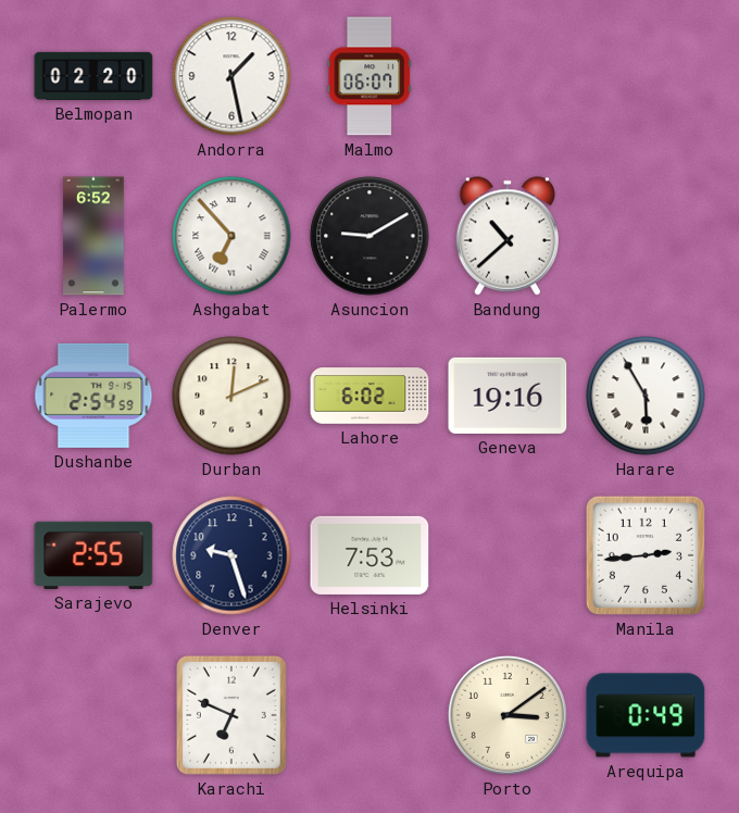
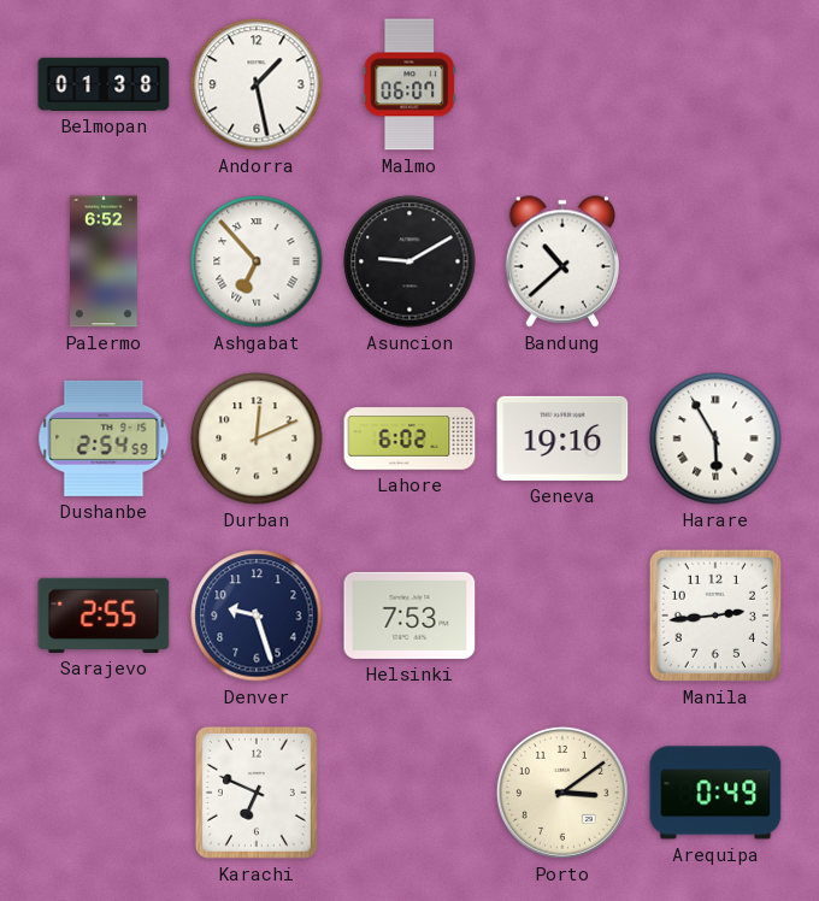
Belmopan: 02:20 -> 01:38
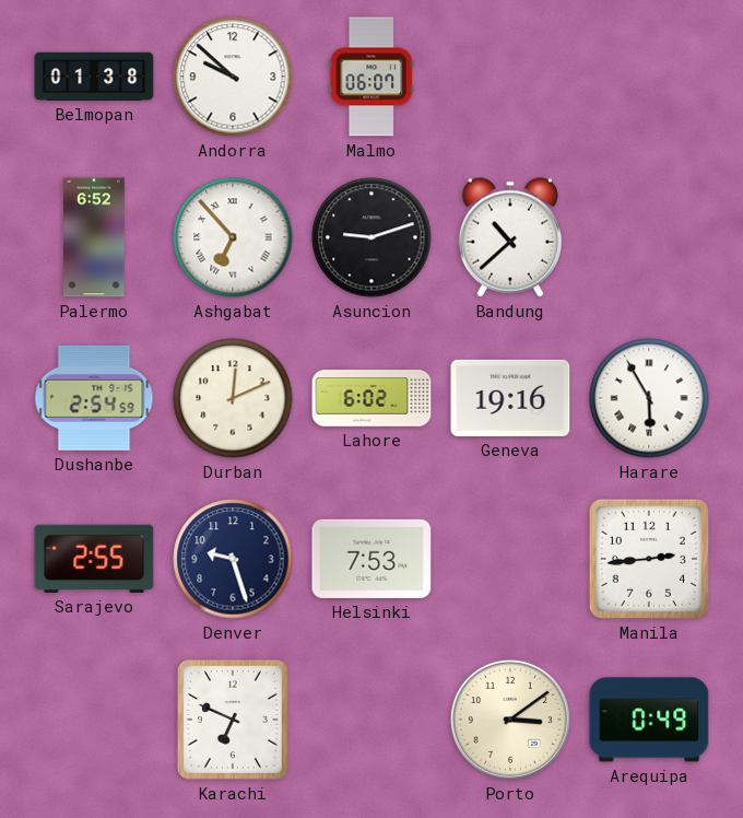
Andorra: 1:28 -> 9:52
Asuncion: 9:10 -> 9:12
